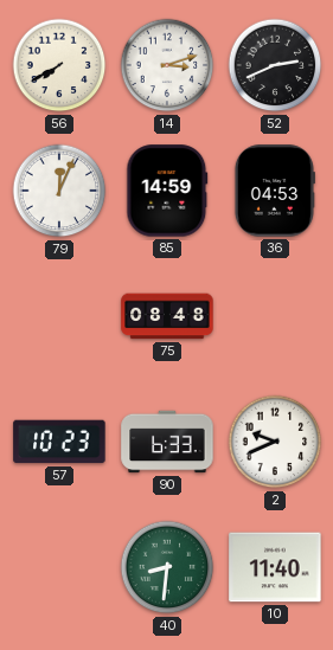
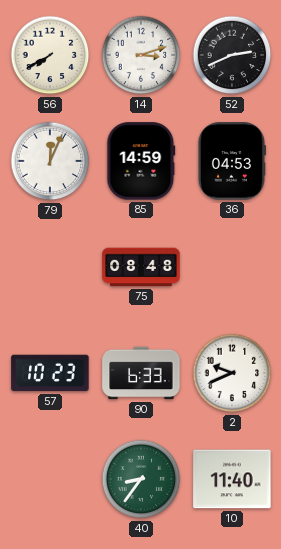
40: 8:31 -> 8:36
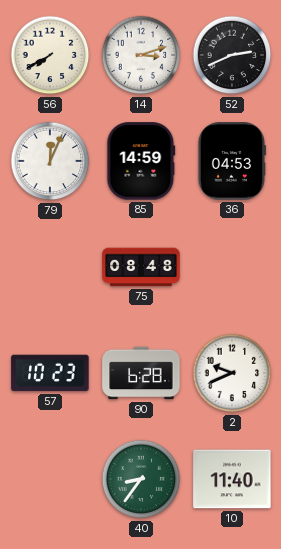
90: 6:33 -> 6:28
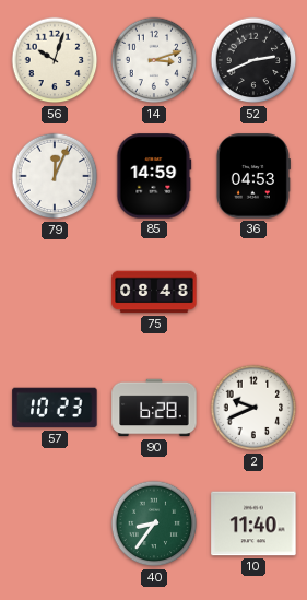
56: 7:40 -> 10:03
